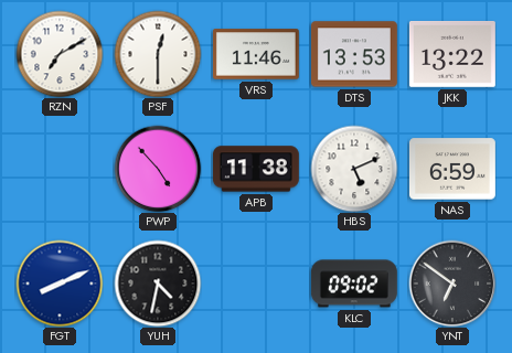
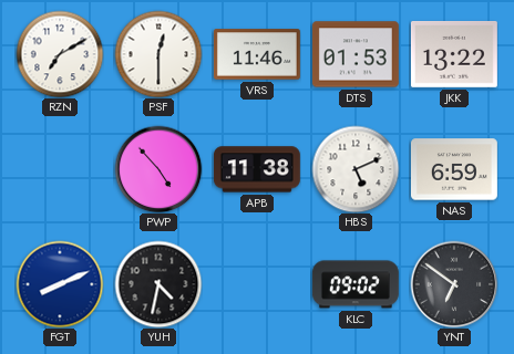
DTS: 13:53 -> 01:53
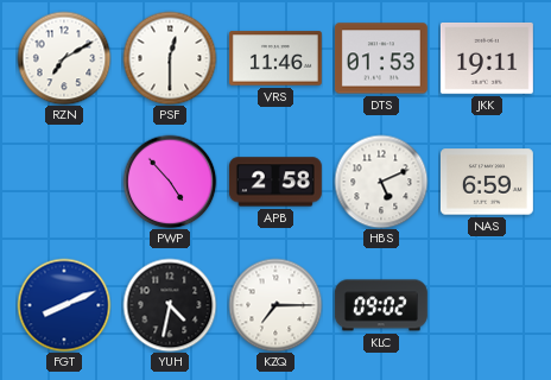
JKK: 13:22 -> 19:11
APB: 11:38 -> 2:58
KZQ: none -> 7:15
YNT: 6:51 -> none
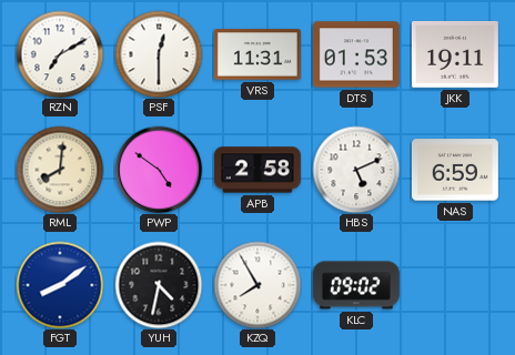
VRS: 11:46 -> 11:31
RML: none -> 8:01
PWP: 4:53 -> 4:51
FGT: 8:11 -> 8:09
KZQ: 7:15 -> 7:55
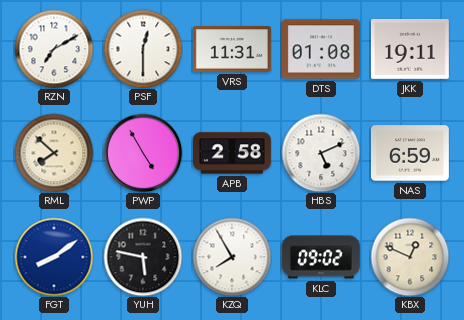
DTS: 01:53 -> 01:08
RML: 8:01 -> 7:52
PWP: 4:51 -> 4:55
YUH: 4:32 -> 5:47
KBX: none -> 12:49
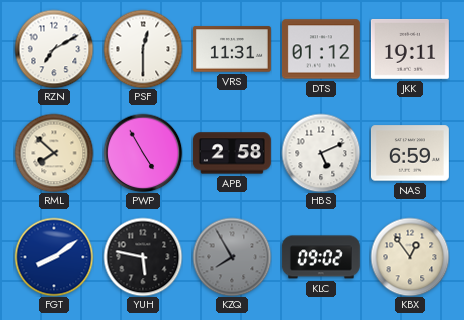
DTS: 01:08 -> 01:12
KZQ dial: white -> grey
KBX: 12:49 -> 12:54
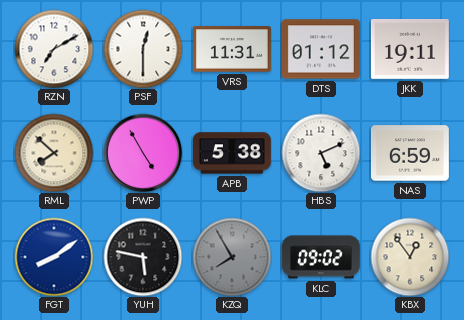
APB: 2:58 -> 5:38
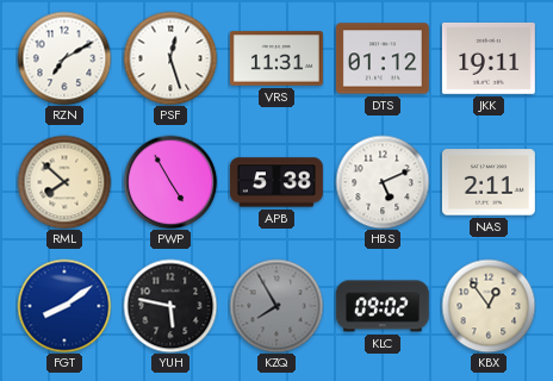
PSF: 12:30 -> 12:27
NAS: 6:59 -> 2:11
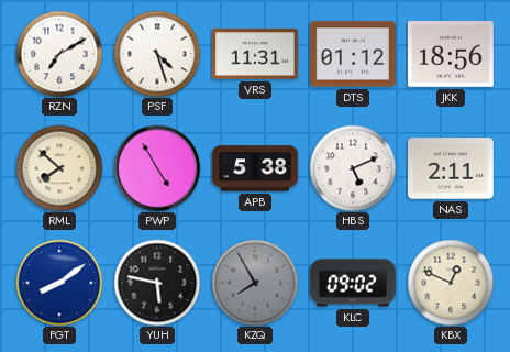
PSF: 12:27 -> 4:27
JKK: 19:11 -> 18:56
KBX: 12:54 -> 12:49
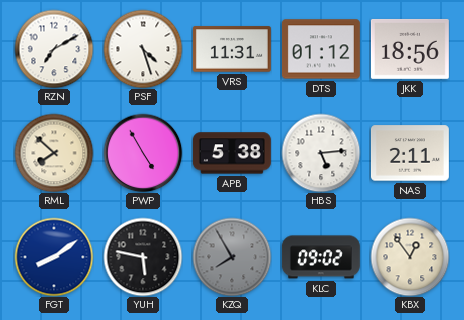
HBS: 5:11 -> 5:14
KBX: 12:49 -> 12:54
